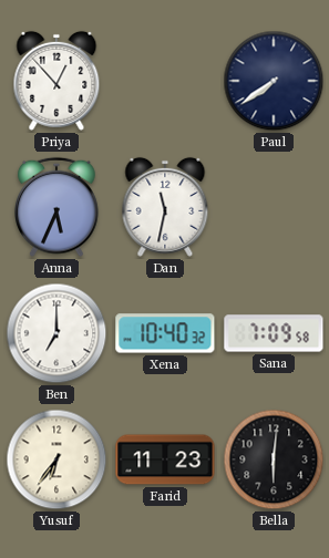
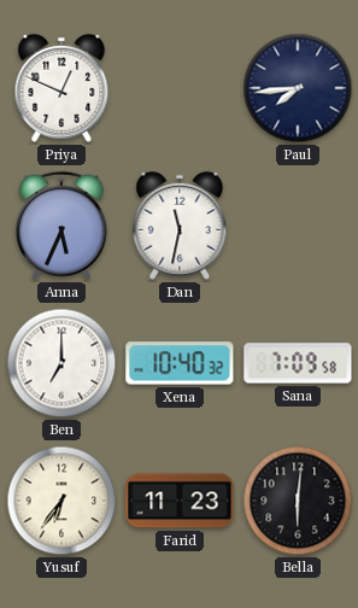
Priya: 12:53 -> 12:49
Paul: 7:39 -> 7:44
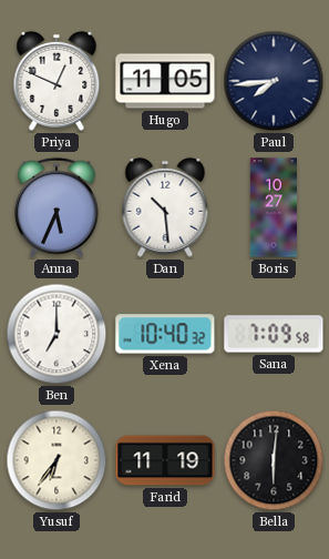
Hugo: none -> 11:05
Dan: 11:32 -> 10:29
Boris: none -> 10:27
Farid: 11:23 -> 11:19
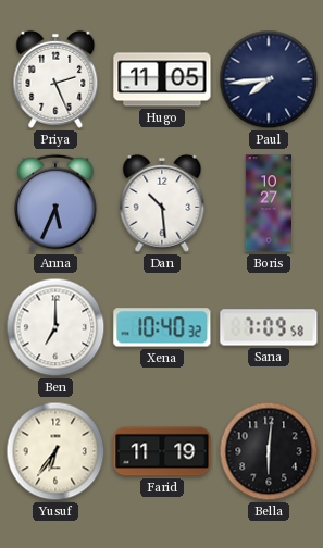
Priya: 12:49 -> 2:26
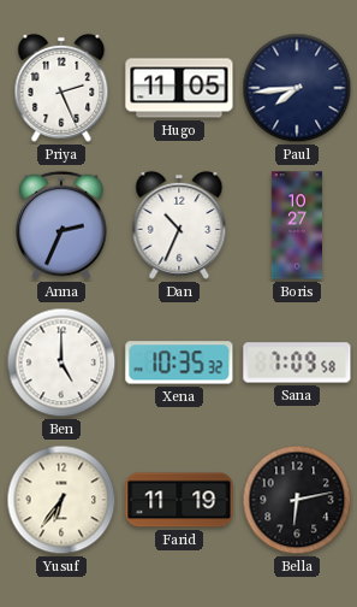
Anna: 5:34 -> 2:34
Dan: 10:29 -> 10:34
Ben: 7:00 -> 5:00
Xena: 10:40 -> 10:35
Bella: 6:01 -> 6:13
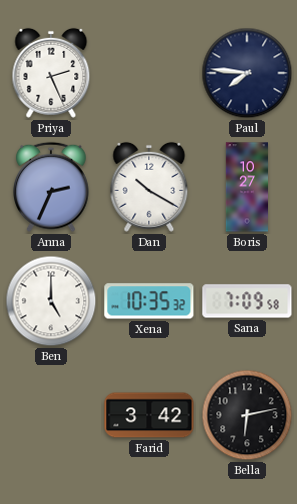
Hugo: 11:05 -> none
Paul: 7:44 -> 7:46
Dan: 10:34 -> 10:20
Yusuf: 6:36 -> none
Farid: 11:19 -> 3:42
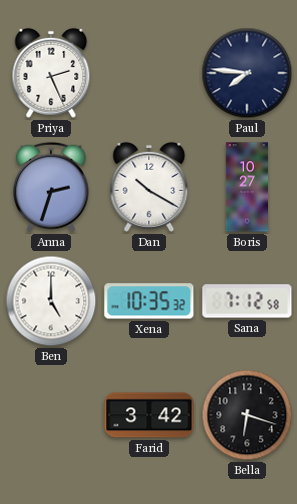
Anna: 2:34 -> 2:33
Sana: 7:09 -> 7:12
Bella: 6:13 -> 6:18
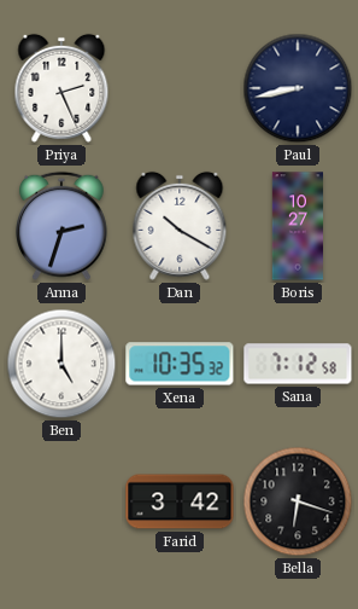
Paul: 7:46 -> 8:43
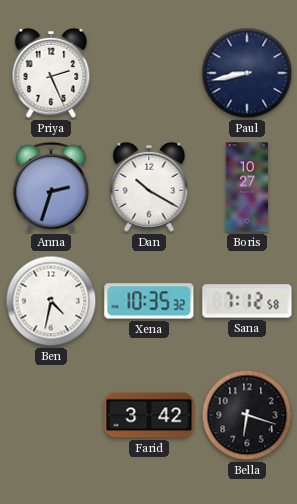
Ben: 5:00 -> 4:32
